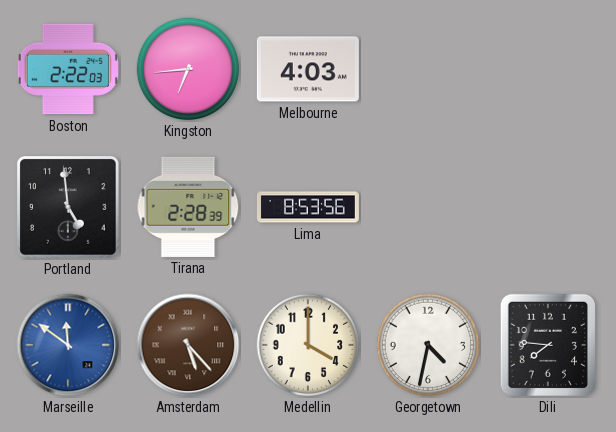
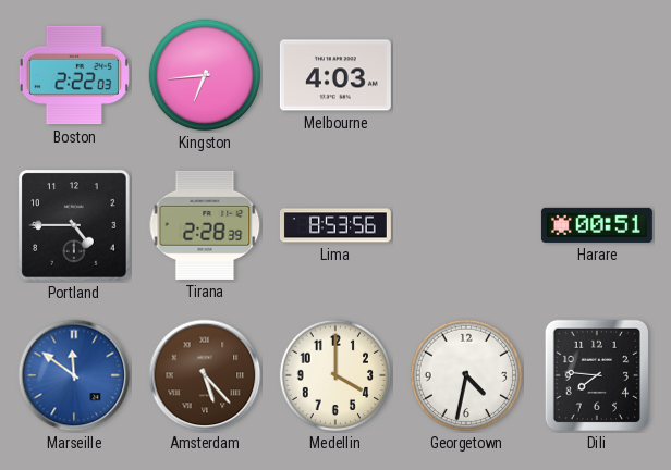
Portland: 4:59 -> 4:45
Harare: none -> 00:51
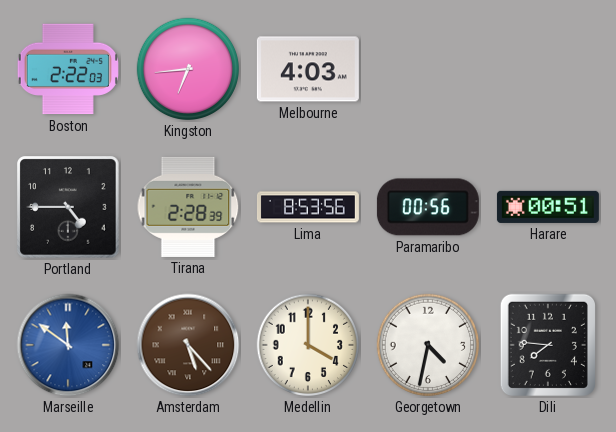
Paramaribo: none -> 00:56
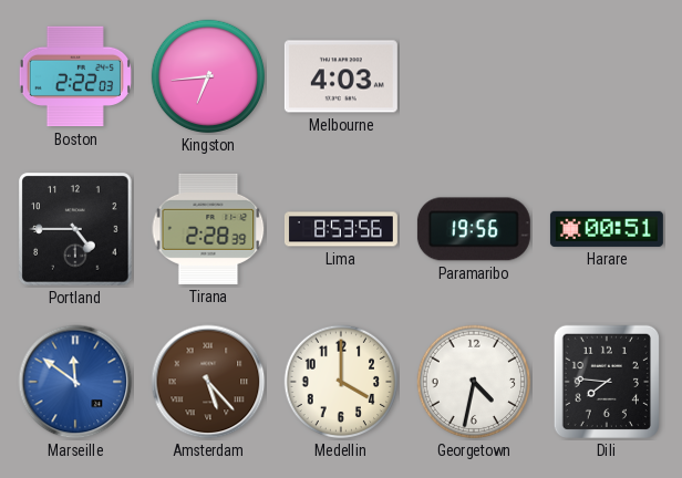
Paramaribo: 00:56 -> 19:56
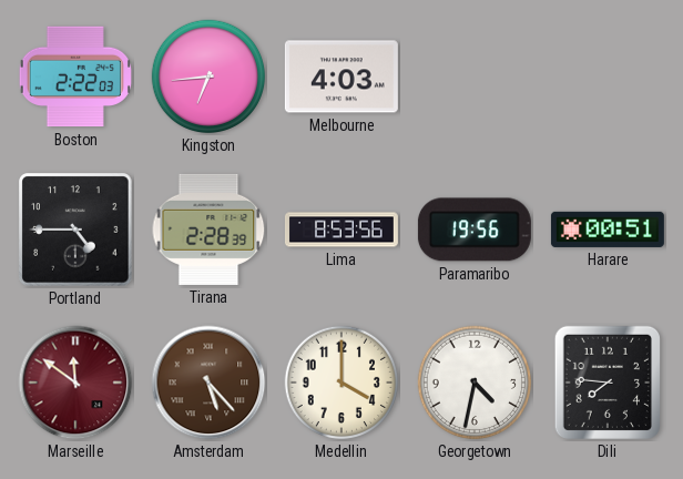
Marseille dial: blue -> burgundy
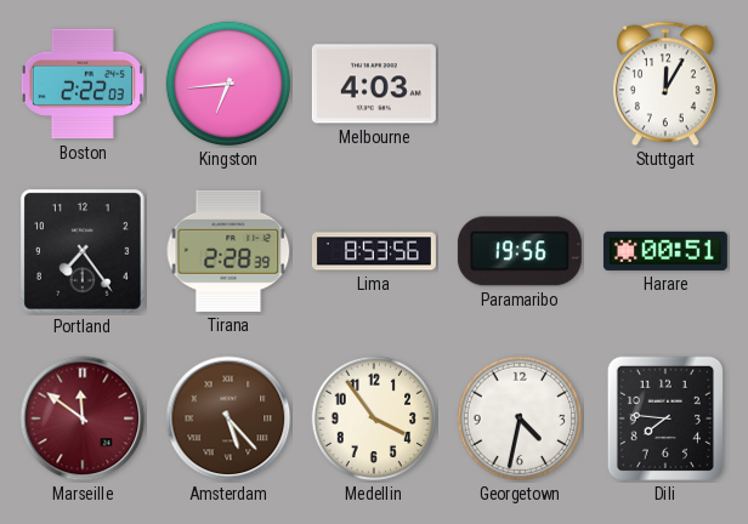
Stuttgart: none -> 12:05
Portland: 4:45 -> 7:24
Medellin: 4:00 -> 3:54
